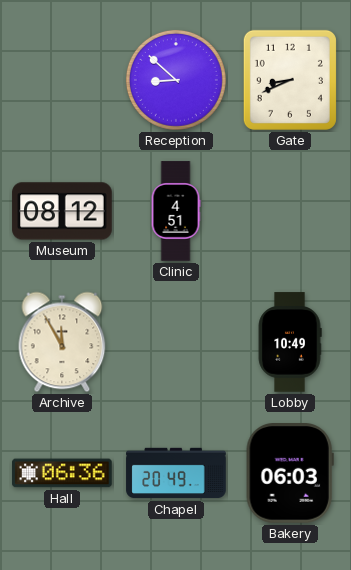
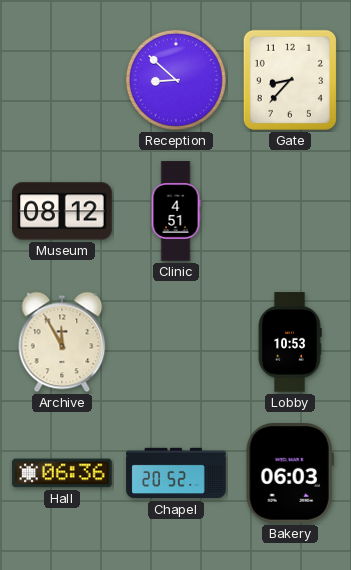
Gate: 8:41 -> 8:37
Lobby: 10:49 -> 10:53
Chapel: 20:49 -> 20:52
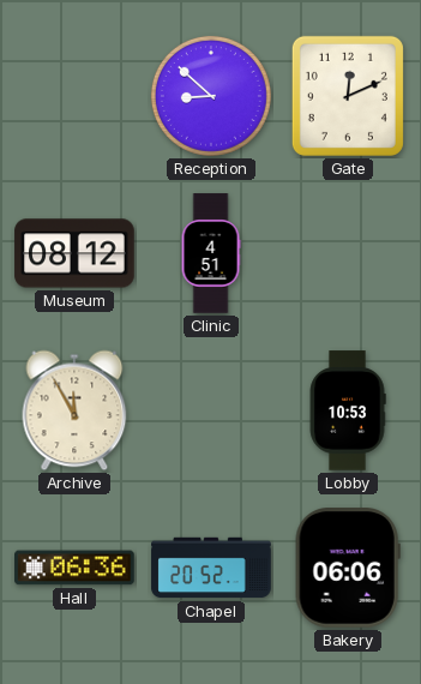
Gate: 8:37 -> 12:11
Bakery: 06:03 -> 06:06
